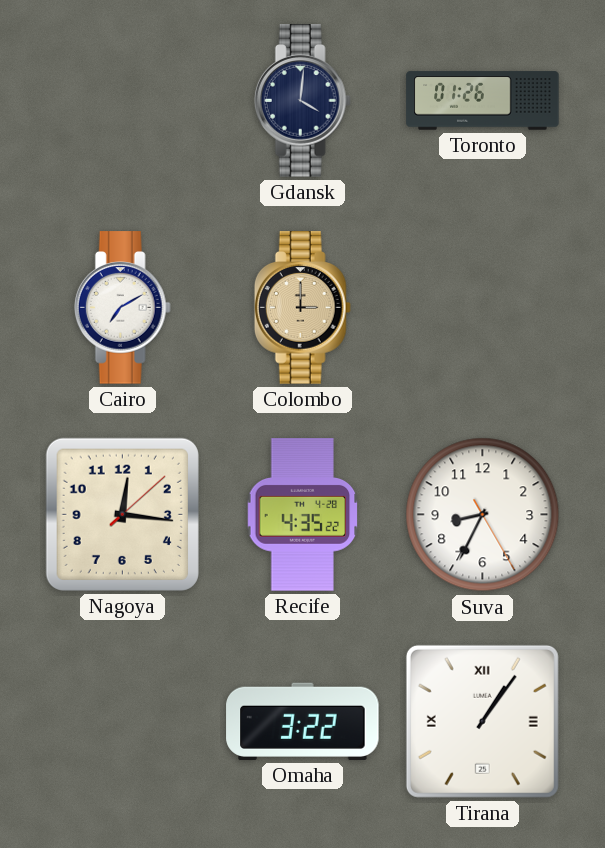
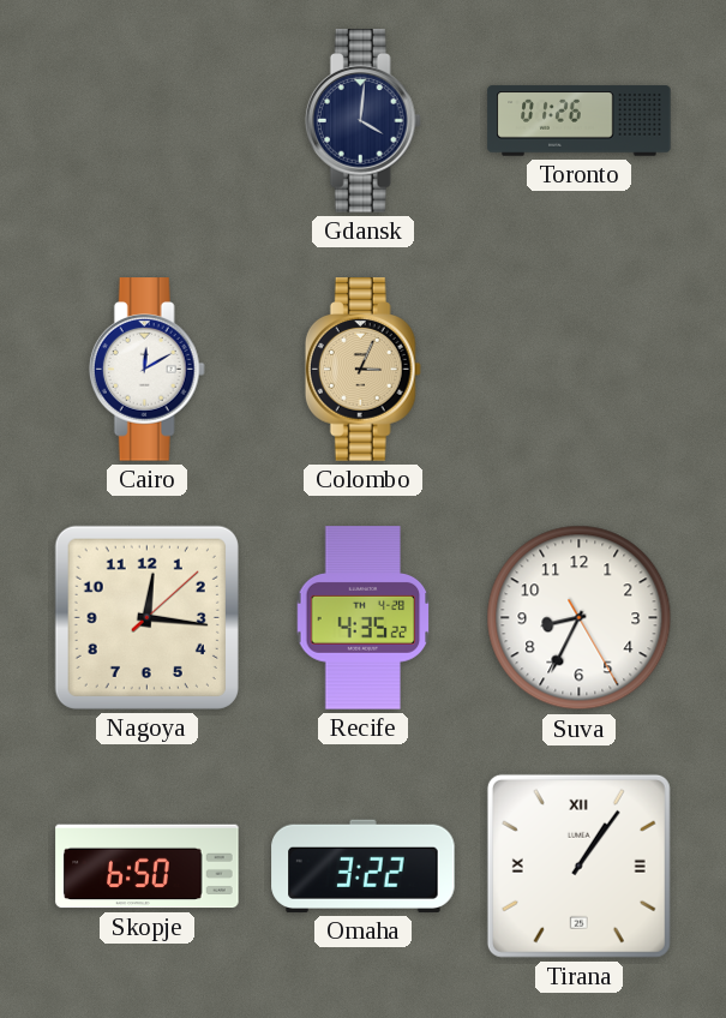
Cairo: 7:10 -> 12:10
Colombo: 3:00 -> 3:04
Skopje: none -> 6:50
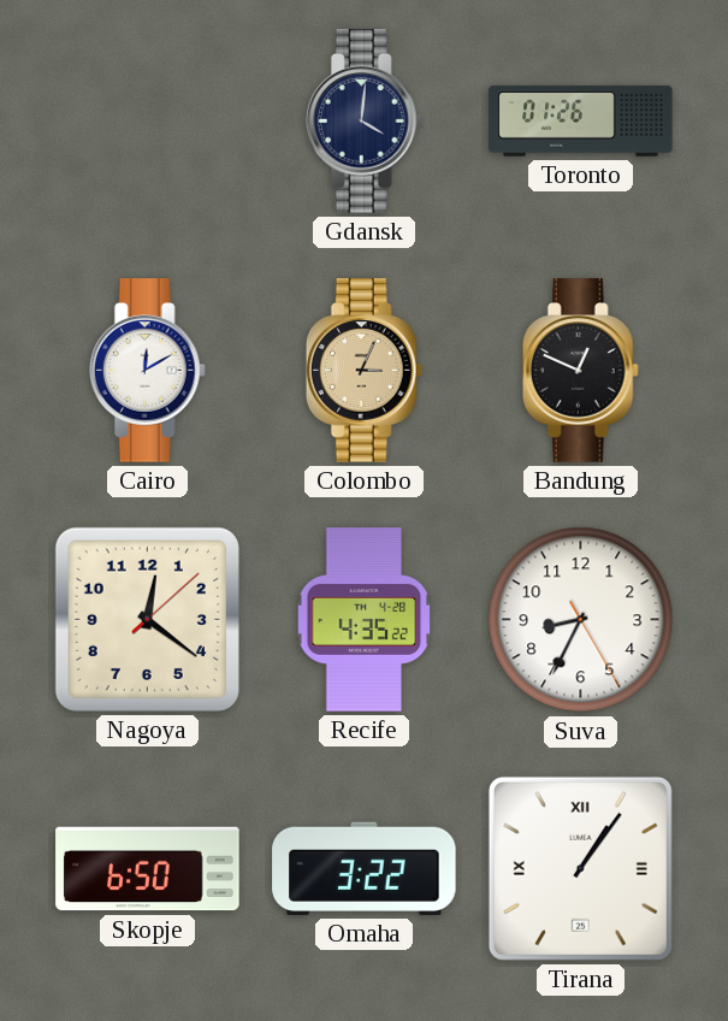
Bandung: none -> 12:49
Nagoya: 12:16 -> 12:21
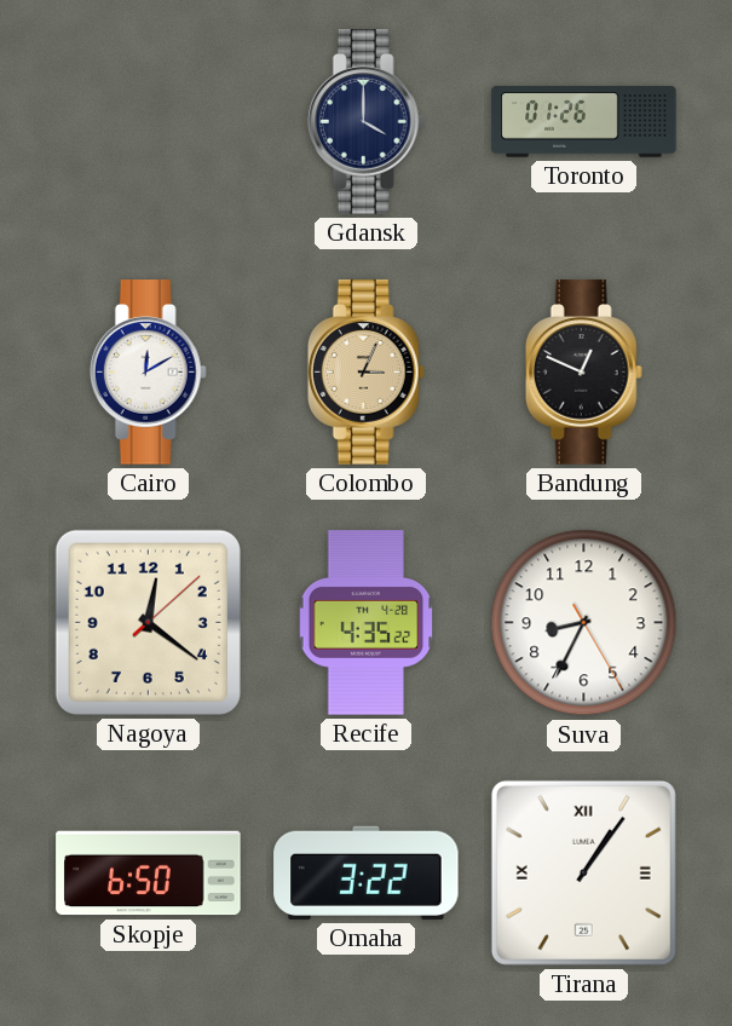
Gdansk: 4:01 -> 4:00
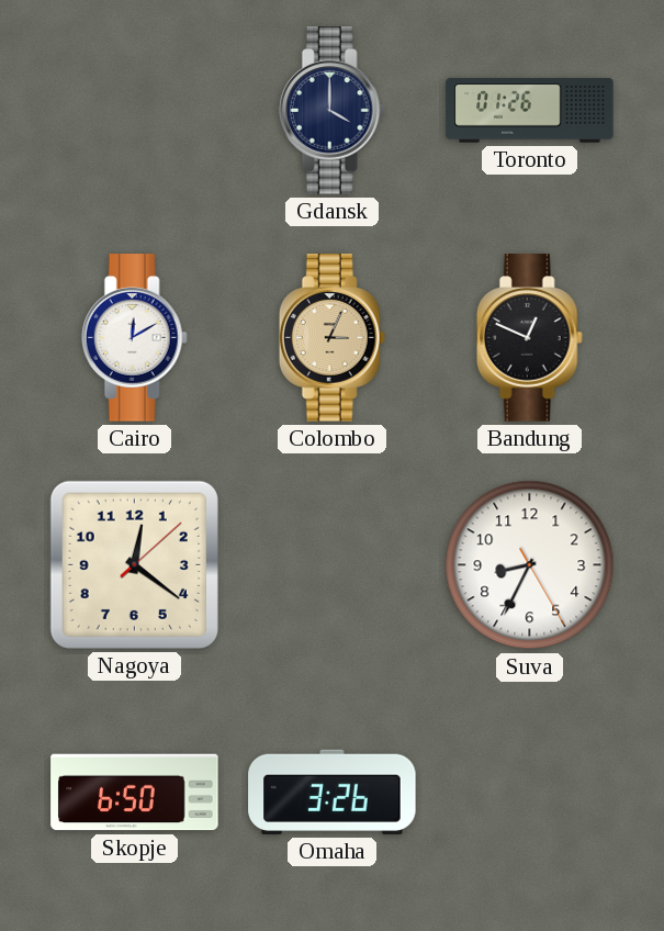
Recife: 4:35 -> none
Omaha: 3:22 -> 3:26
Tirana: 1:06 -> none
